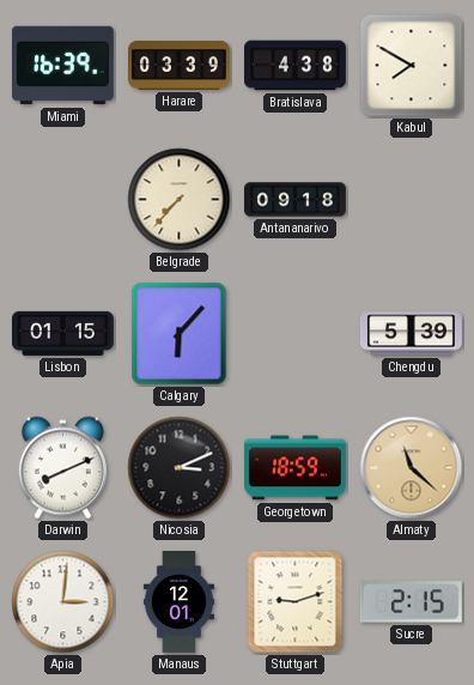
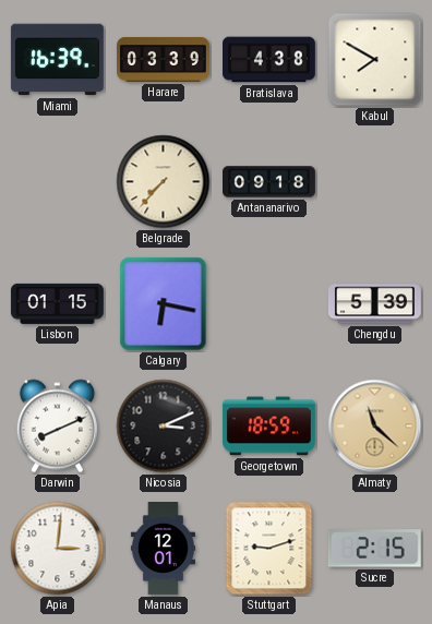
Calgary: 6:07 -> 6:17
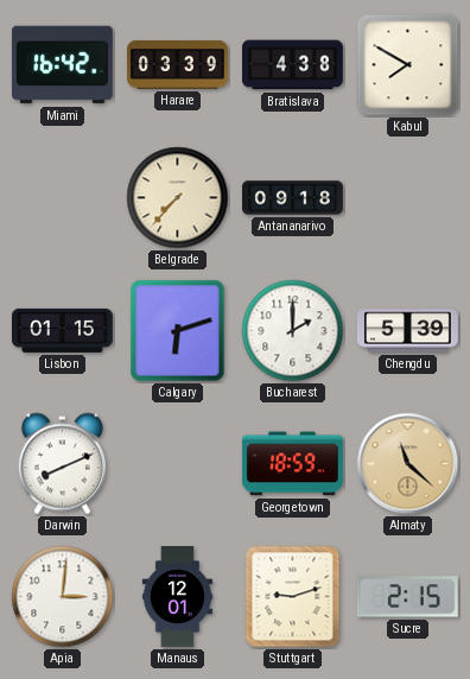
Miami: 16:39 -> 16:42
Calgary: 6:17 -> 6:12
Bucharest: none -> 2:00
Nicosia: 3:11 -> none
